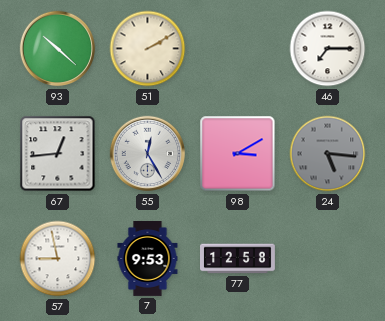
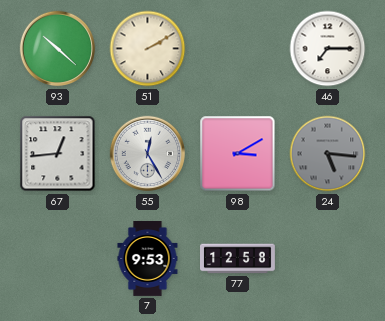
57: 8:58 -> none
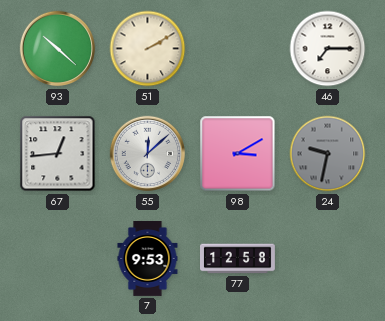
55: 12:25 -> 12:08
24: 5:16 -> 9:32
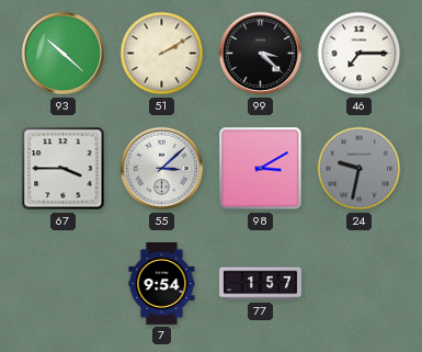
99: none -> 3:22
67: 12:44 -> 3:45
55: 12:08 -> 3:08
7: 9:53 -> 9:54
77: 12:58 -> 1:57
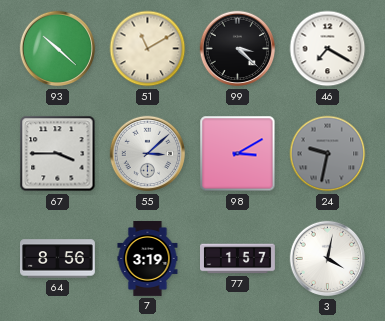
51: 2:10 -> 11:10
46: 7:15 -> 7:20
64: none -> 8:56
7: 9:54 -> 3:19
3: none -> 4:02
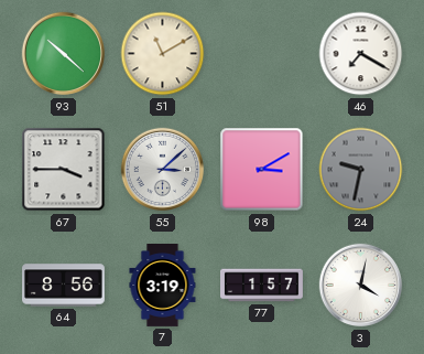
99: 3:22 -> none
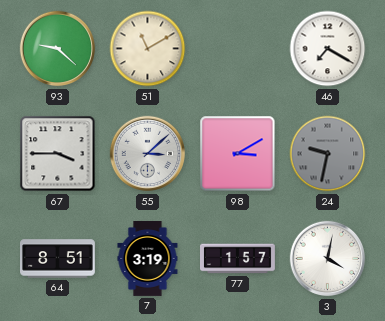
93: 10:22 -> 9:22
64: 8:56 -> 8:51
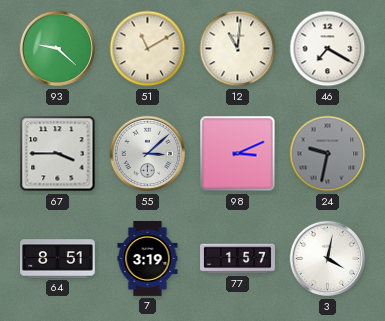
12: none -> 11:01
98: 3:10 -> 3:11
